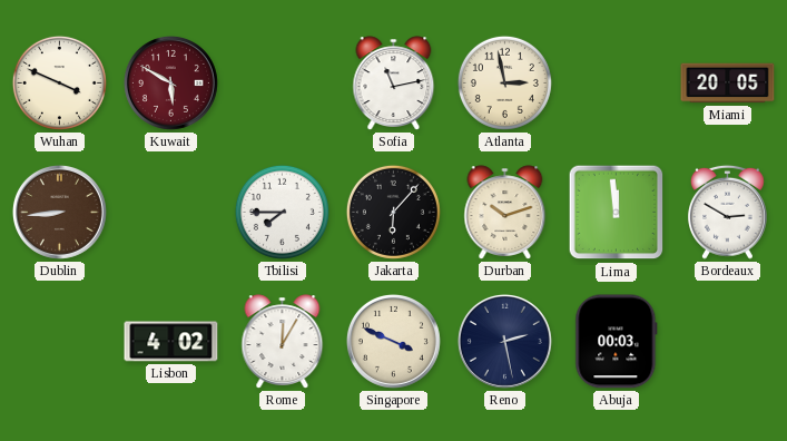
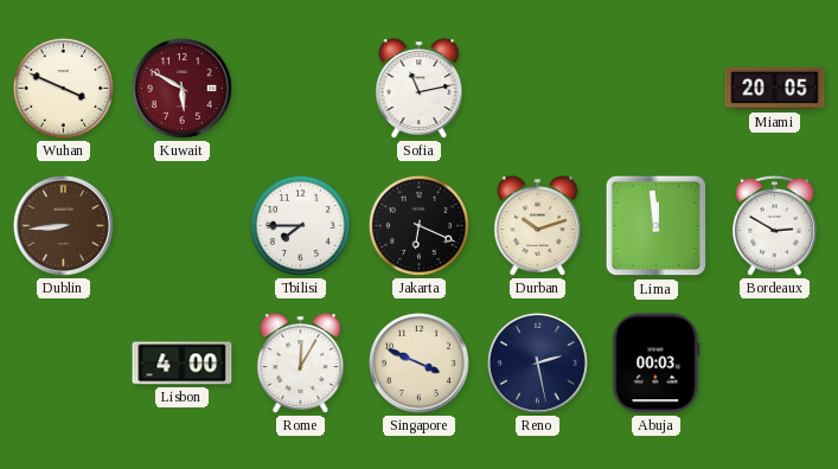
Atlanta: 2:58 -> none
Jakarta: 6:07 -> 6:19
Lisbon: 4:02 -> 4:00
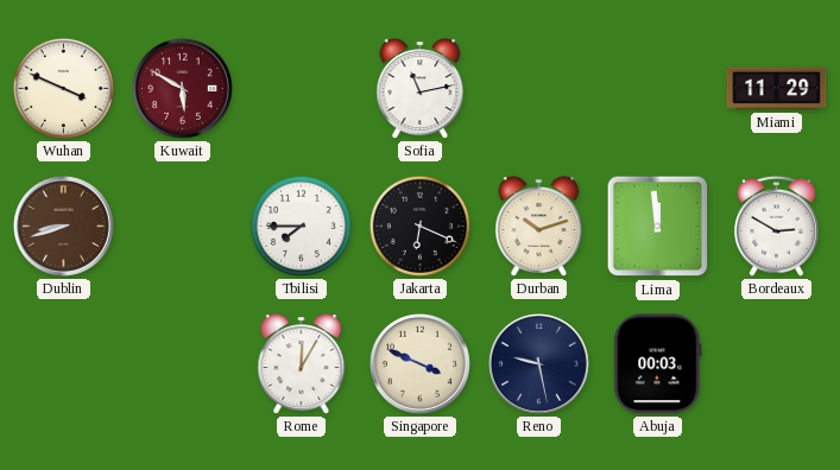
Miami: 20:05 -> 11:29
Dublin: 8:44 -> 8:42
Lisbon: 4:00 -> none
Reno: 2:28 -> 9:28
